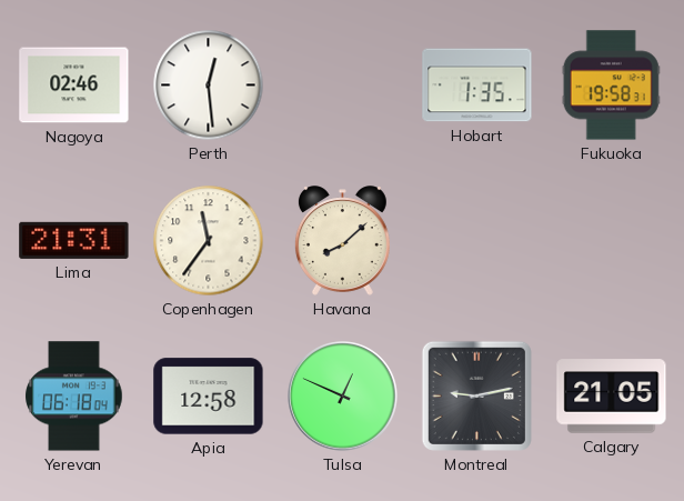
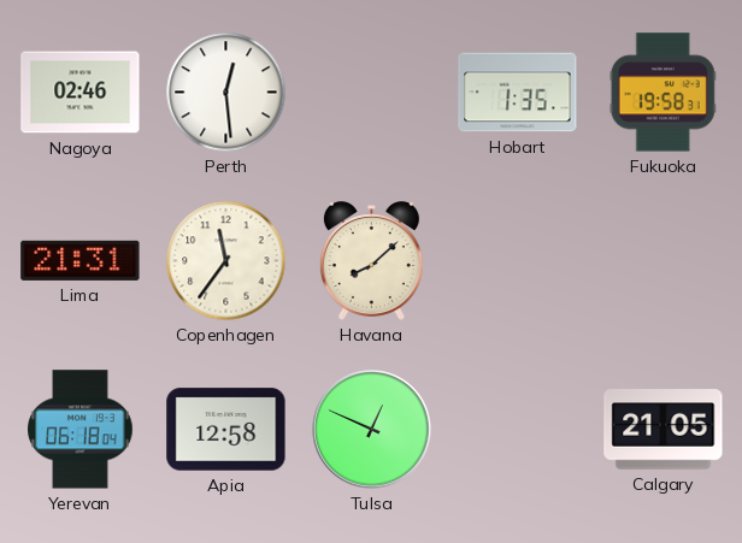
Montreal: 9:13 -> none
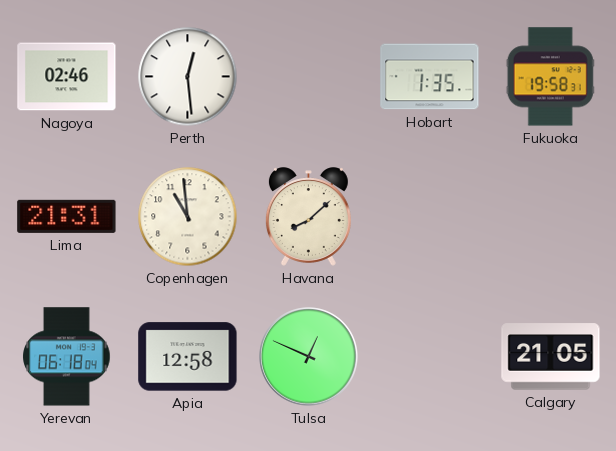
Copenhagen: 11:36 -> 10:59
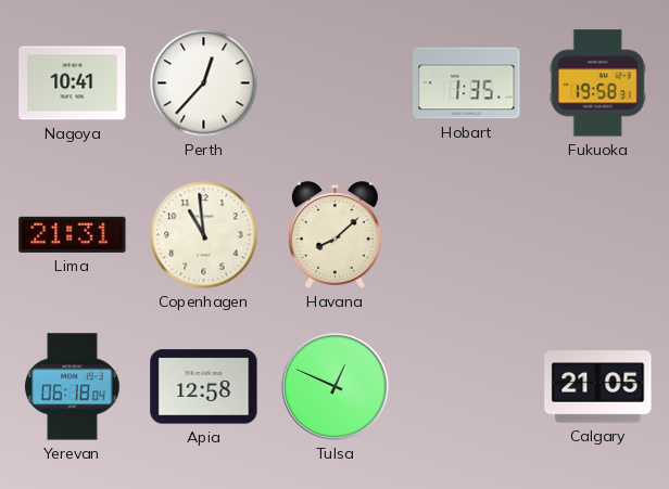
Nagoya: 02:46 -> 10:41
Perth: 12:29 -> 12:37
